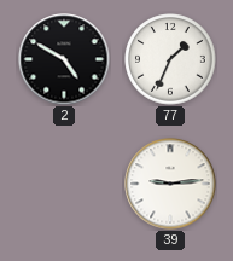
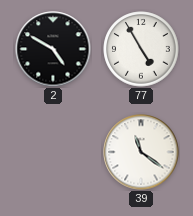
77: 1:34 -> 4:55
39: 9:14 -> 11:21
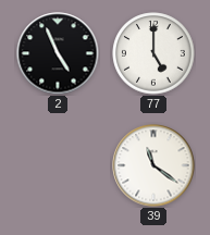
2: 4:50 -> 4:56
77: 4:55 -> 5:00
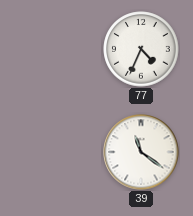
2: 4:56 -> none
77: 5:00 -> 4:34
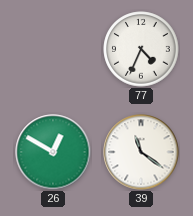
26: none -> 12:50
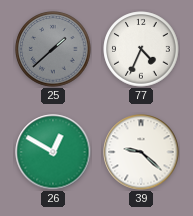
25: none -> 1:38
39: 11:21 -> 9:22
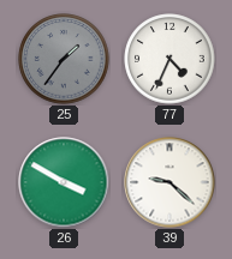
25: 1:38 -> 1:36
26: 12:50 -> 3:50
